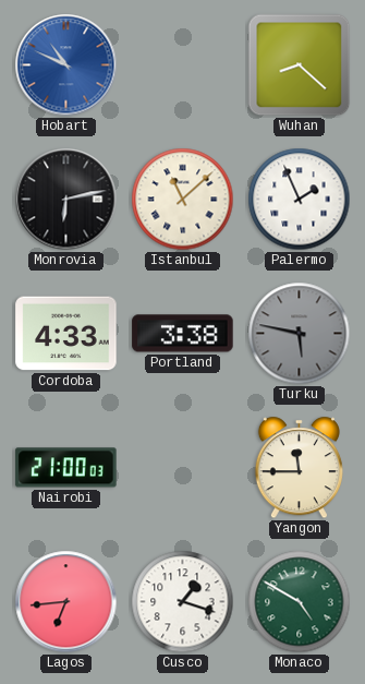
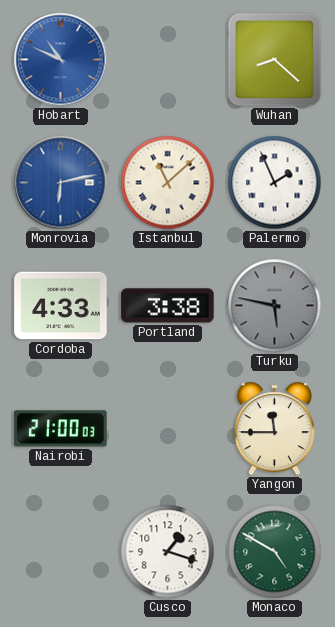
Monrovia dial: black -> blue
Lagos: 6:44 -> none
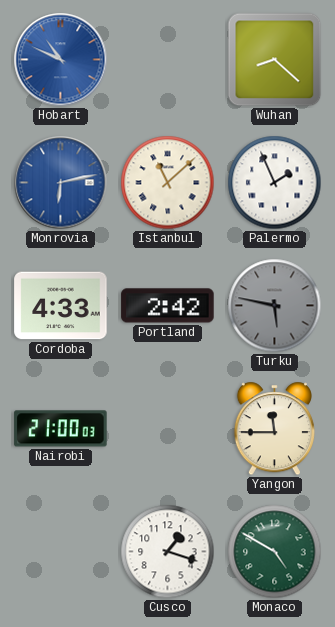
Portland: 3:38 -> 2:42
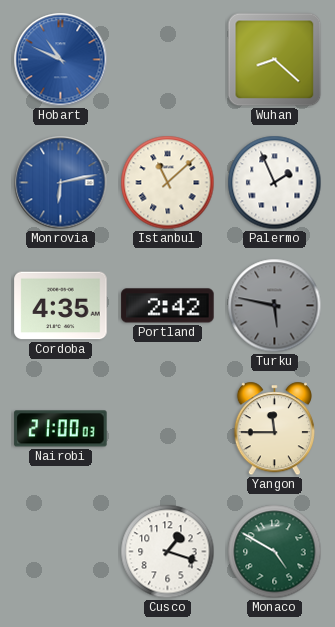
Cordoba: 4:33 -> 4:35
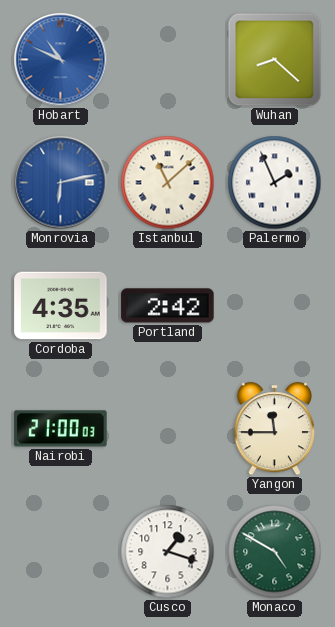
Turku: 5:47 -> none
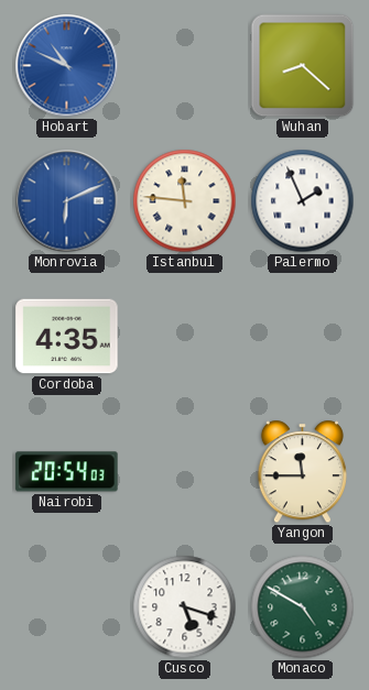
Monrovia: 6:13 -> 6:11
Istanbul: 11:08 -> 11:46
Portland: 2:42 -> none
Nairobi: 21:00 -> 20:54
Cusco: 1:18 -> 5:18
